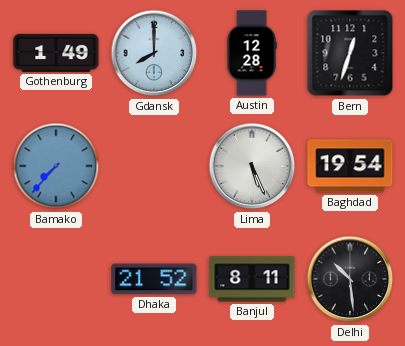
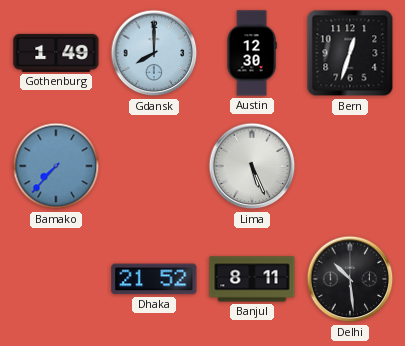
Austin: 12:28 -> 12:30
Baghdad: 19:54 -> none
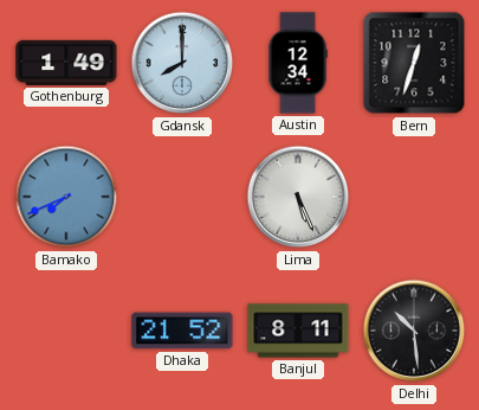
Austin: 12:30 -> 12:34
Bamako: 7:37 -> 7:41
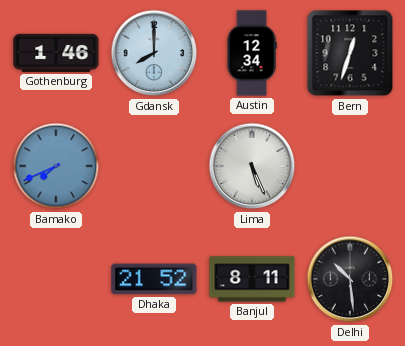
Gothenburg: 1:49 -> 1:46
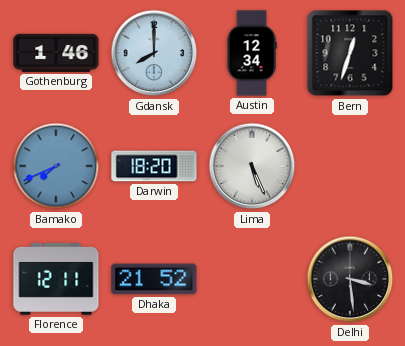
Darwin: none -> 18:20
Florence: none -> 12:11
Banjul: 8:11 -> none
Delhi: 10:29 -> 3:29
